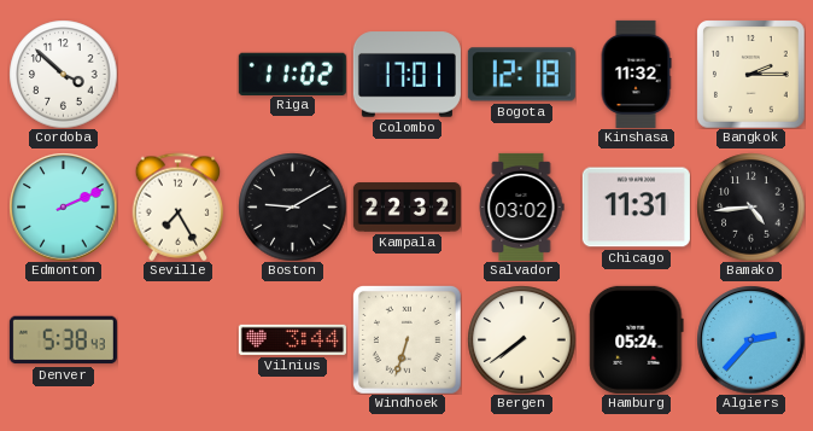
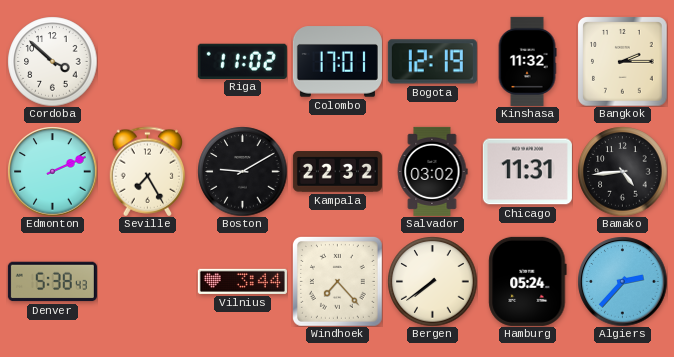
Bogota: 12:18 -> 12:19
Windhoek: 6:33 -> 7:23
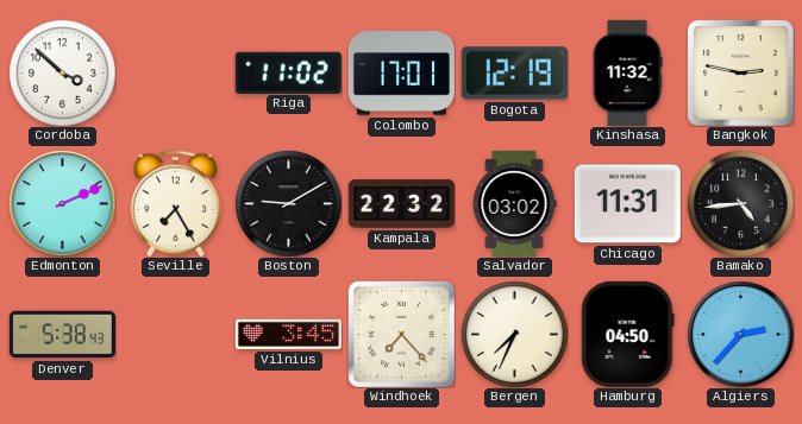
Bangkok: 2:15 -> 2:47
Vilnius: 3:44 -> 3:45
Bergen: 7:39 -> 7:34
Hamburg: 05:24 -> 04:50
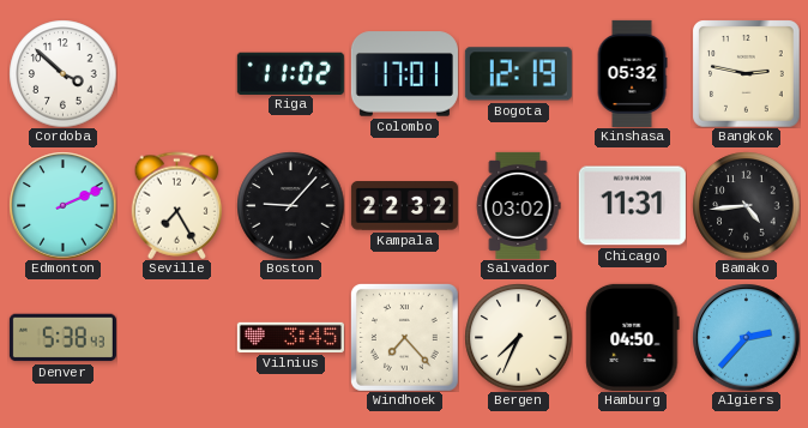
Kinshasa: 11:32 -> 05:32
Boston: 9:10 -> 9:07
